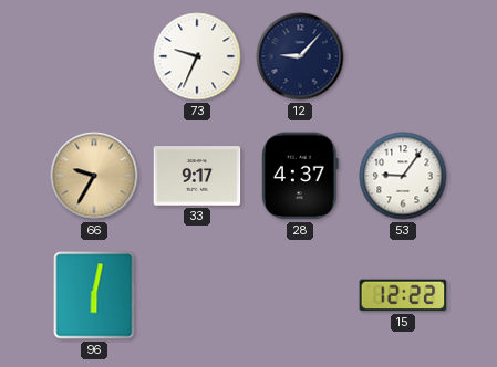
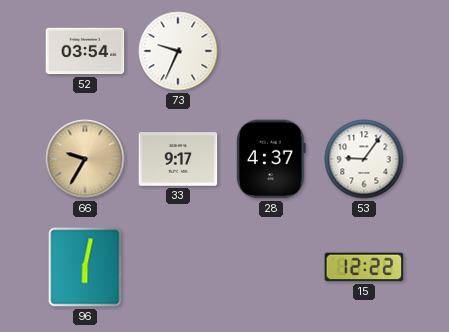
52: none -> 03:54
12: 9:07 -> none
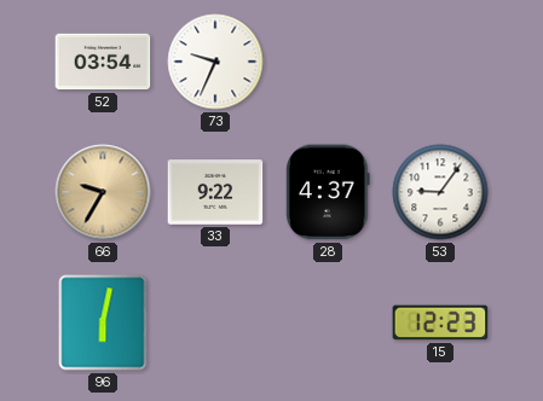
33: 9:17 -> 9:22
15: 12:22 -> 12:23
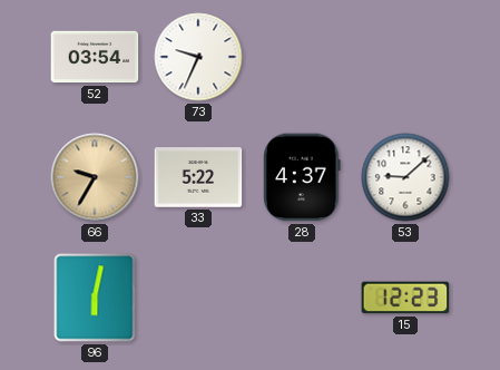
33: 9:22 -> 5:22
53: 9:06 -> 9:08
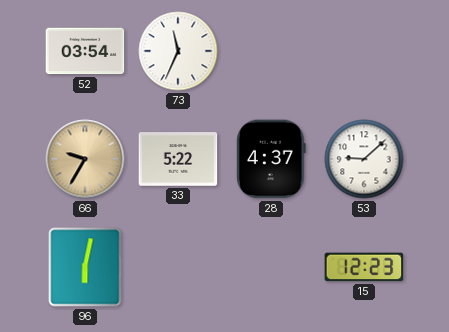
73: 9:34 -> 11:34
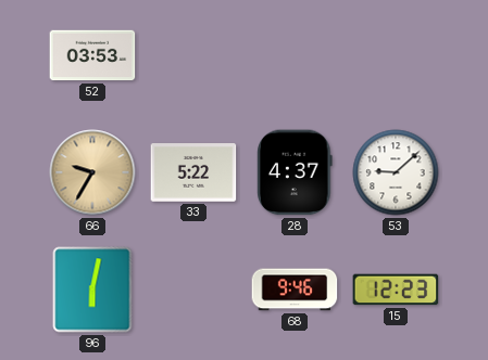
52: 03:54 -> 03:53
73: 11:34 -> none
68: none -> 9:46
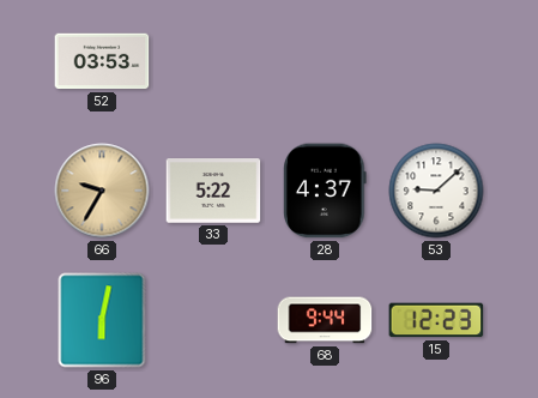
68: 9:46 -> 9:44
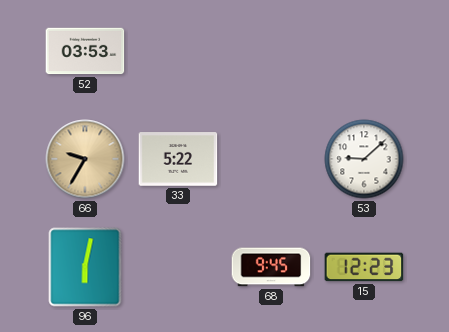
28: 4:37 -> none
68: 9:44 -> 9:45
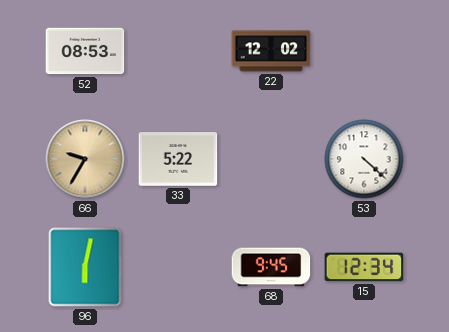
52: 03:53 -> 08:53
22: none -> 12:02
53: 9:08 -> 4:22
15: 12:23 -> 12:34
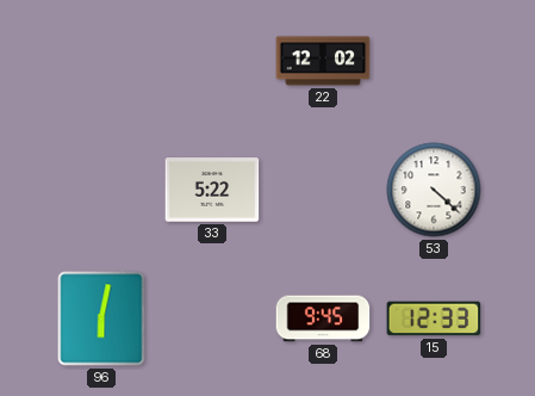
52: 08:53 -> none
66: 9:35 -> none
15: 12:34 -> 12:33
